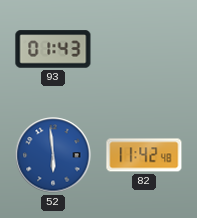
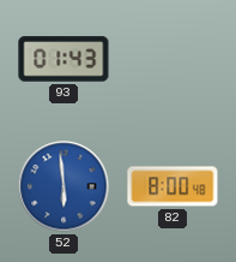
82: 11:42 -> 8:00
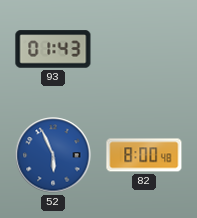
52: 5:59 -> 5:56
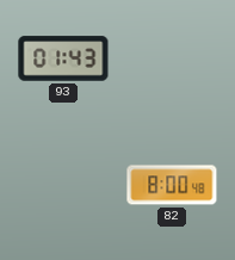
52: 5:56 -> none
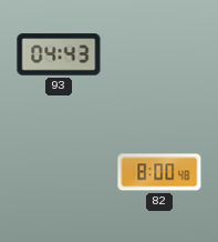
93: 01:43 -> 04:43
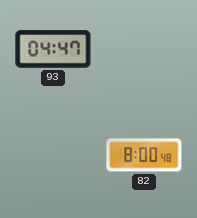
93: 04:43 -> 04:47
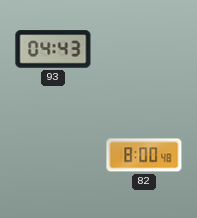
93: 04:47 -> 04:43
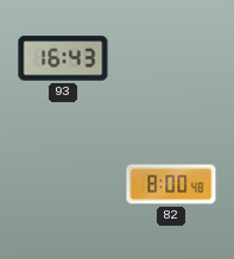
93: 04:43 -> 16:43
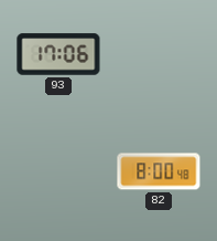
93: 16:43 -> 17:06
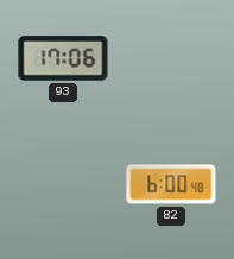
82: 8:00 -> 6:00
